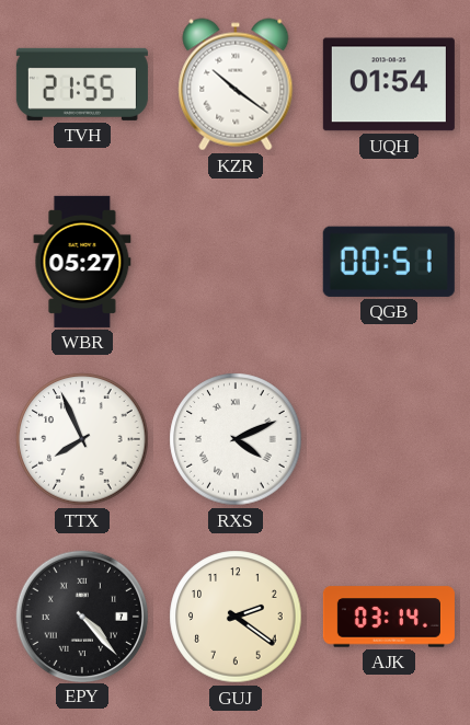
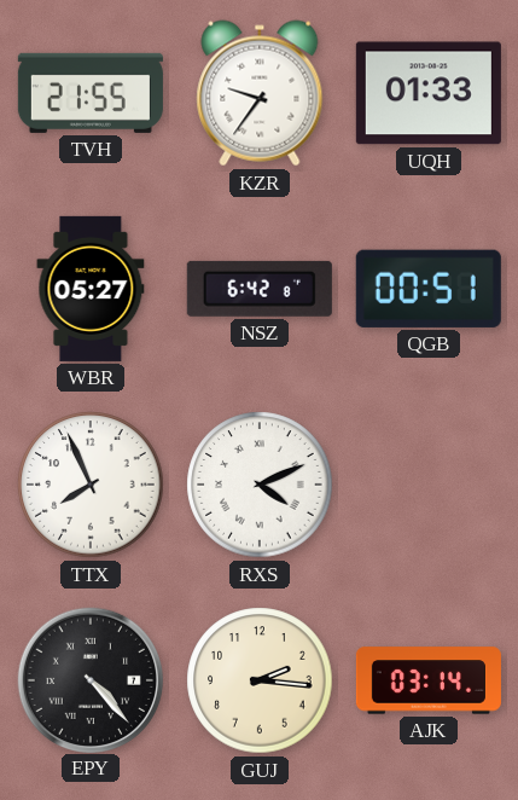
KZR: 10:21 -> 9:36
UQH: 01:54 -> 01:33
NSZ: none -> 6:42
GUJ: 2:21 -> 2:16
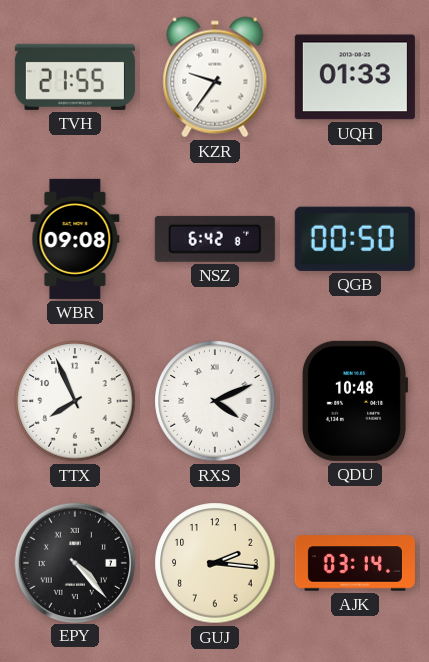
WBR: 05:27 -> 09:08
QGB: 00:51 -> 00:50
QDU: none -> 10:48
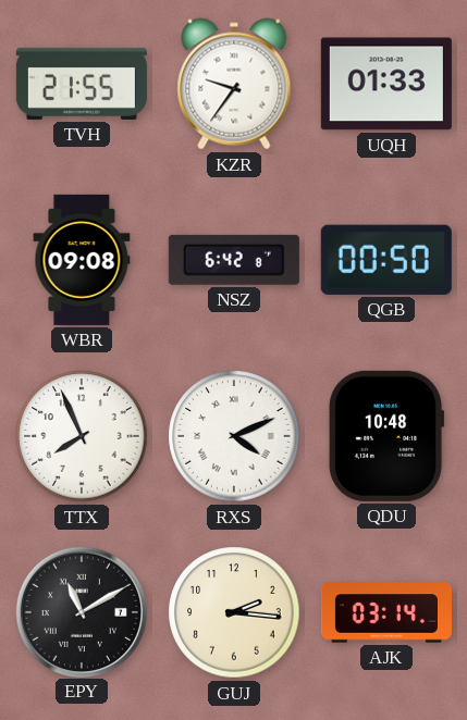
EPY: 4:23 -> 11:10
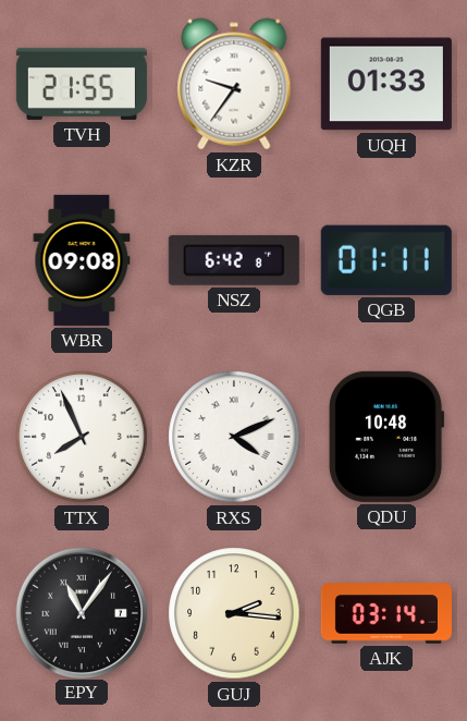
QGB: 00:50 -> 01:11
EPY: 11:10 -> 11:06
